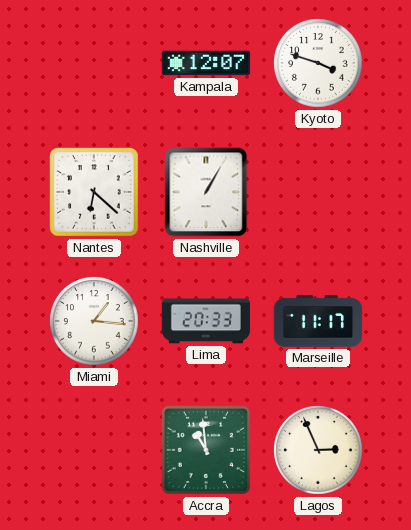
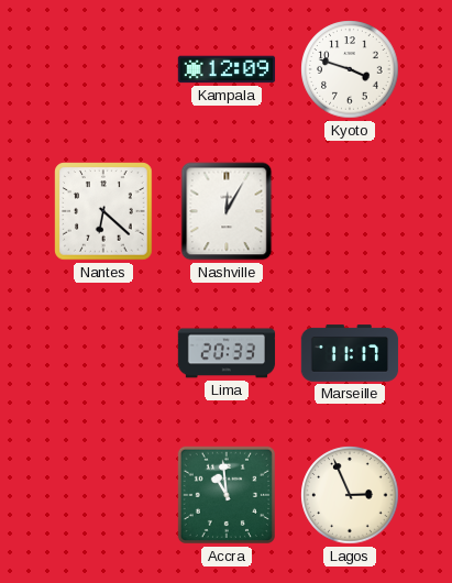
Kampala: 12:07 -> 12:09
Nashville: 1:05 -> 12:05
Miami: 1:16 -> none
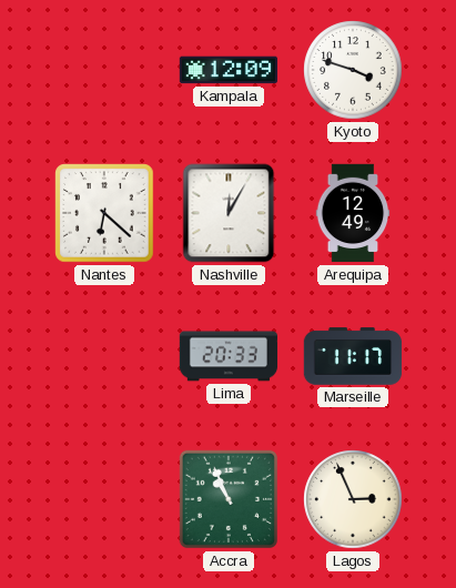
Arequipa: none -> 12:49
Accra: 10:59 -> 10:56
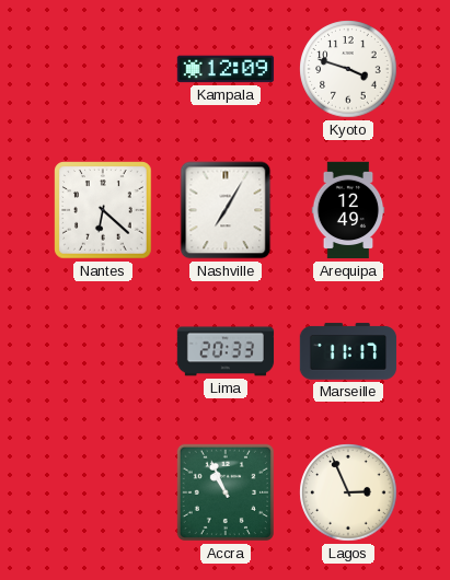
Nashville: 12:05 -> 7:05
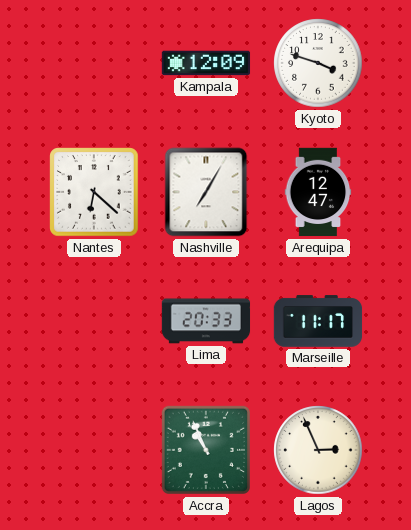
Arequipa: 12:49 -> 12:47
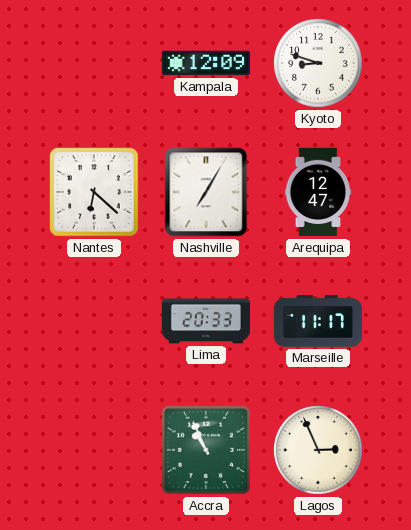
Kyoto: 3:48 -> 8:48
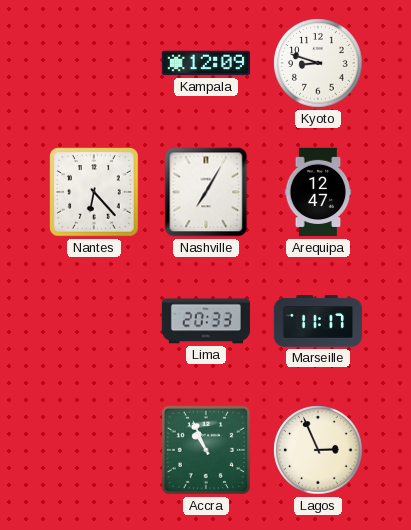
Nantes: 6:22 -> 6:23
